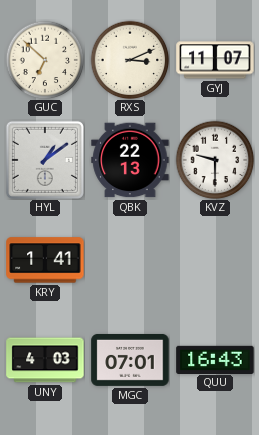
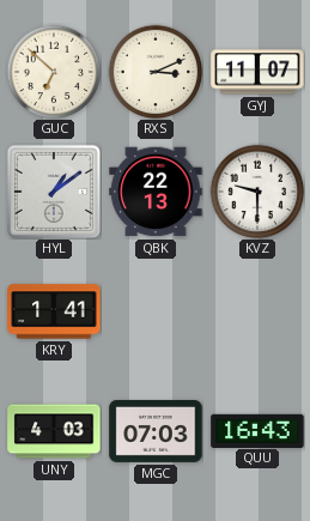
MGC: 07:01 -> 07:03
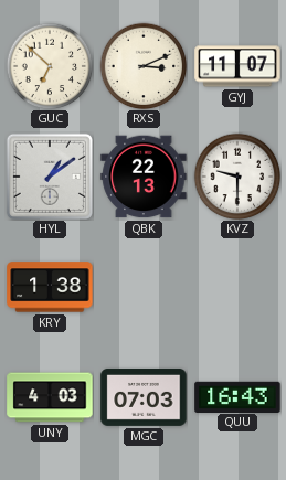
KRY: 1:41 -> 1:38
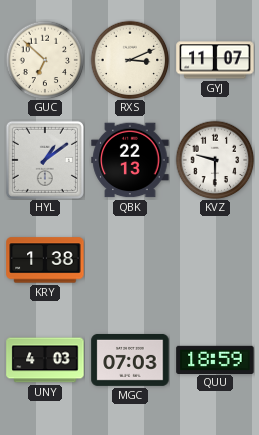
QUU: 16:43 -> 18:59
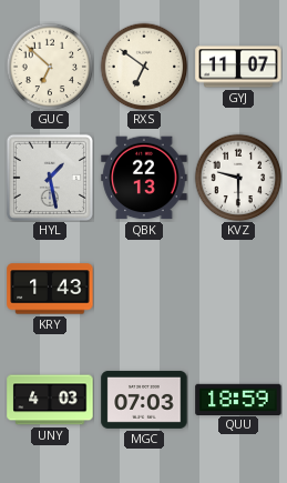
RXS: 3:11 -> 6:51
HYL: 1:09 -> 1:28
KRY: 1:38 -> 1:43
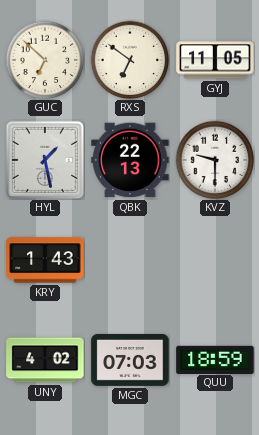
GYJ: 11:07 -> 11:05
UNY: 4:03 -> 4:02
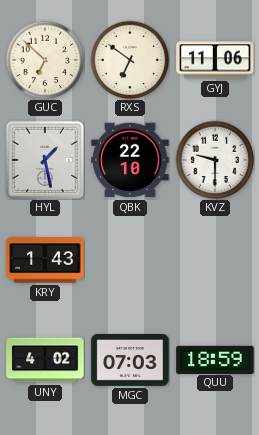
GYJ: 11:05 -> 11:06
QBK: 22:13 -> 22:10
